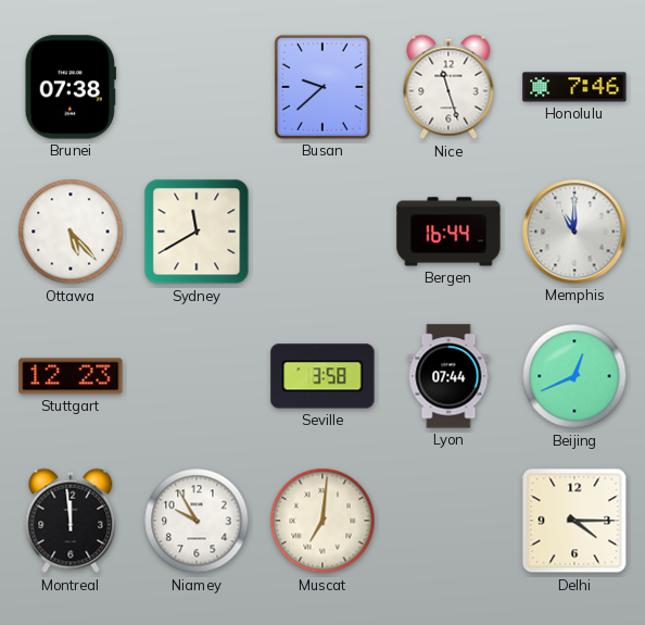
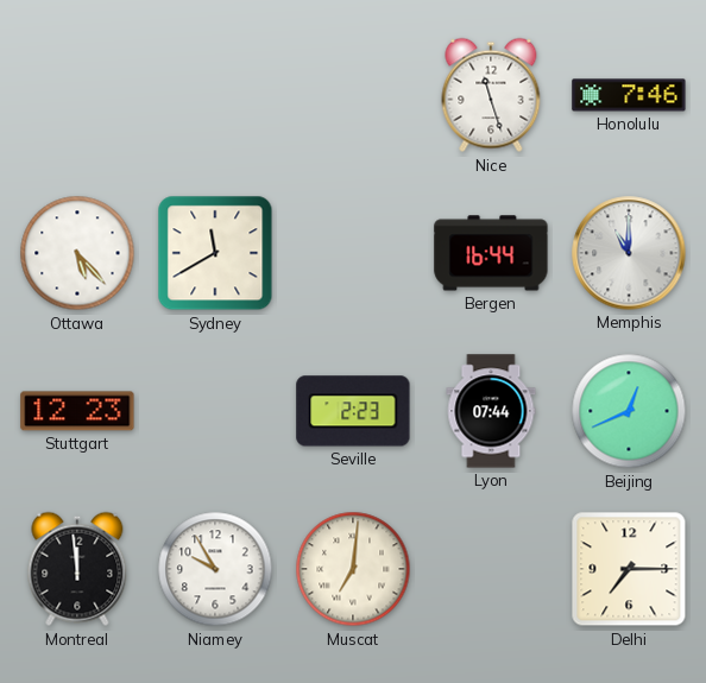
Brunei: 07:38 -> none
Busan: 9:38 -> none
Seville: 3:58 -> 2:23
Delhi: 4:15 -> 7:15
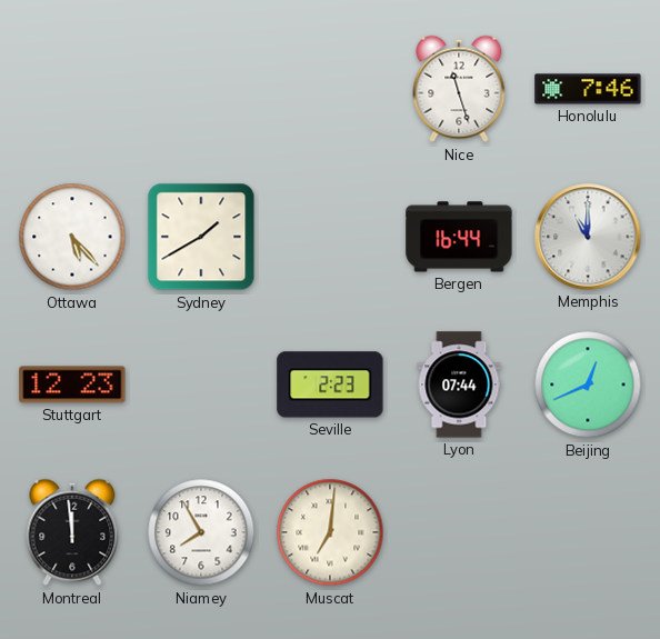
Sydney: 11:40 -> 1:40
Niamey: 9:55 -> 7:55
Delhi: 7:15 -> none
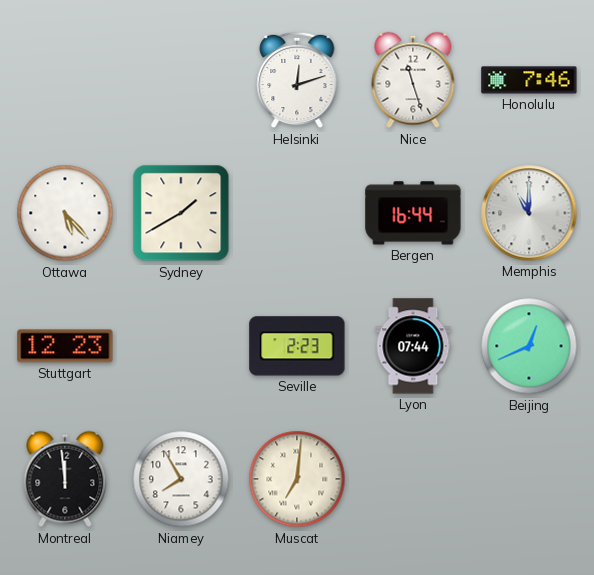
Helsinki: none -> 12:12
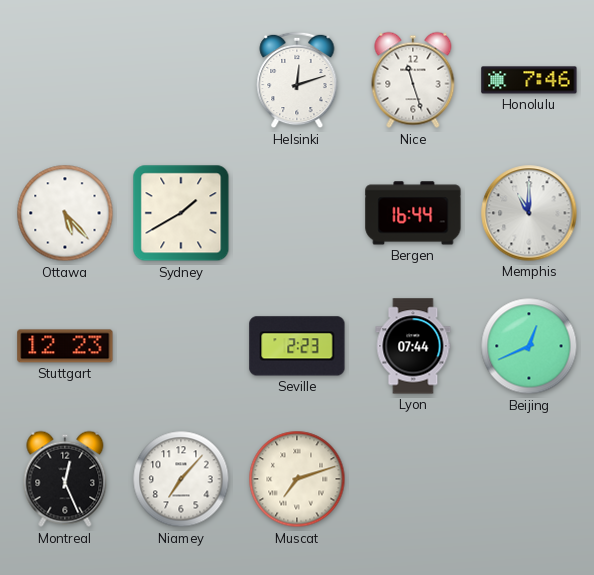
Montreal: 11:59 -> 12:26
Niamey: 7:55 -> 7:07
Muscat: 7:01 -> 7:12
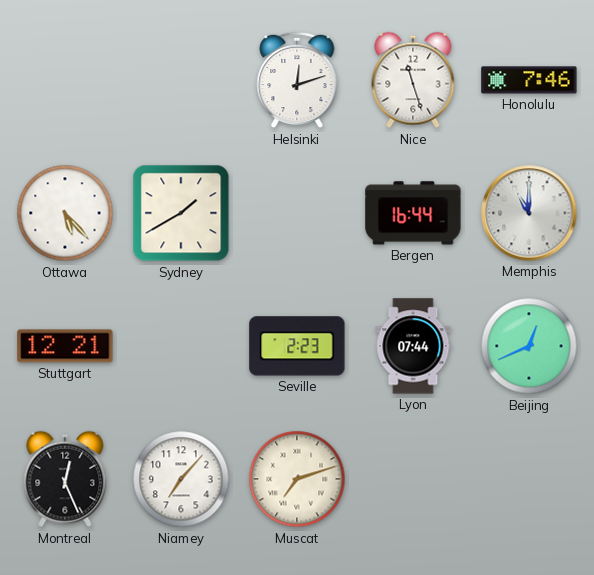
Stuttgart: 12:23 -> 12:21
